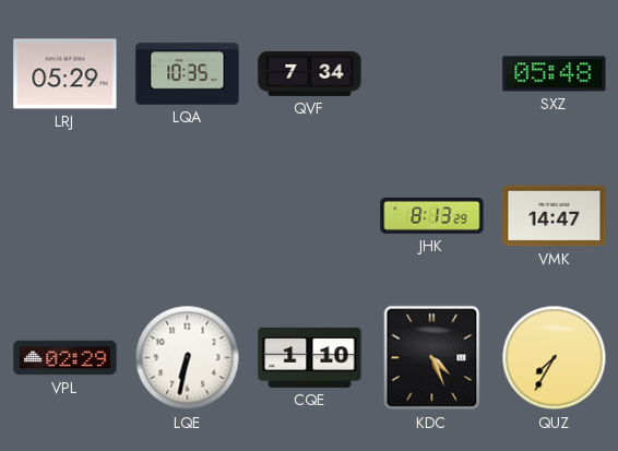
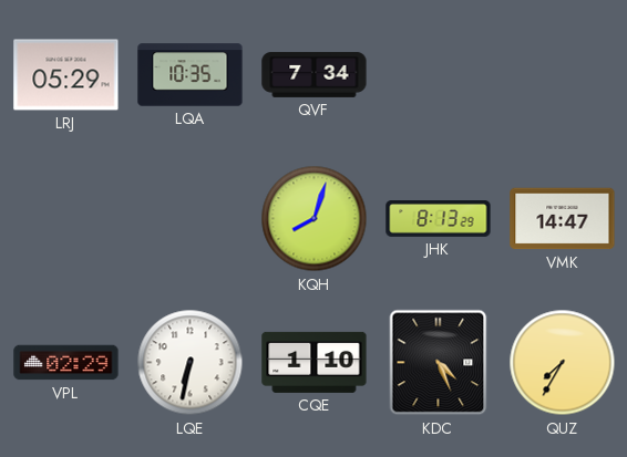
SXZ: 05:48 -> none
KQH: none -> 8:03
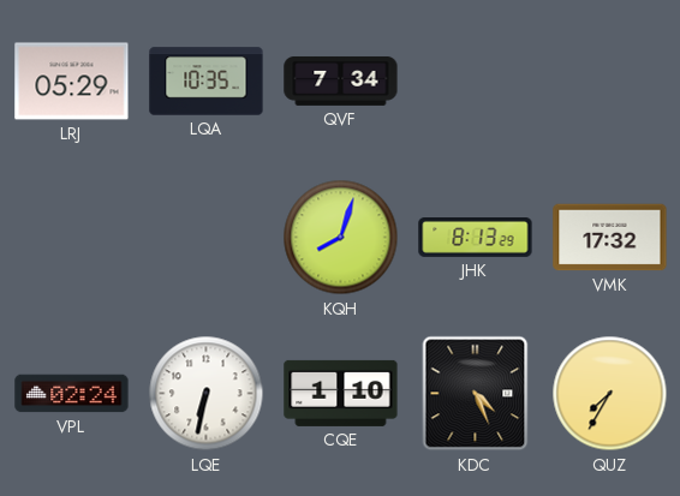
VMK: 14:47 -> 17:32
VPL: 02:29 -> 02:24
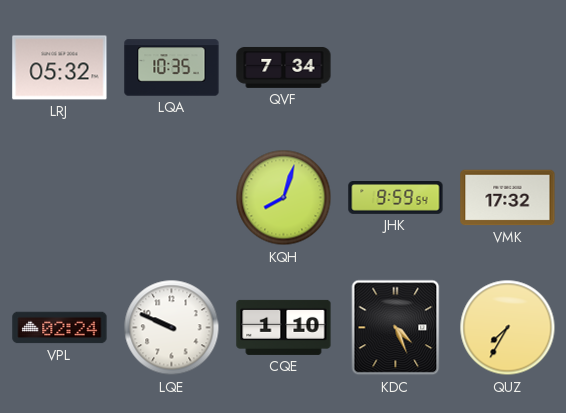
LRJ: 05:29 -> 05:32
JHK: 8:13 -> 9:59
LQE: 6:32 -> 9:49
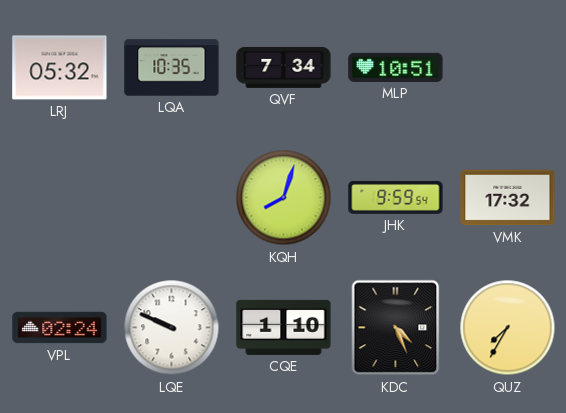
MLP: none -> 10:51
